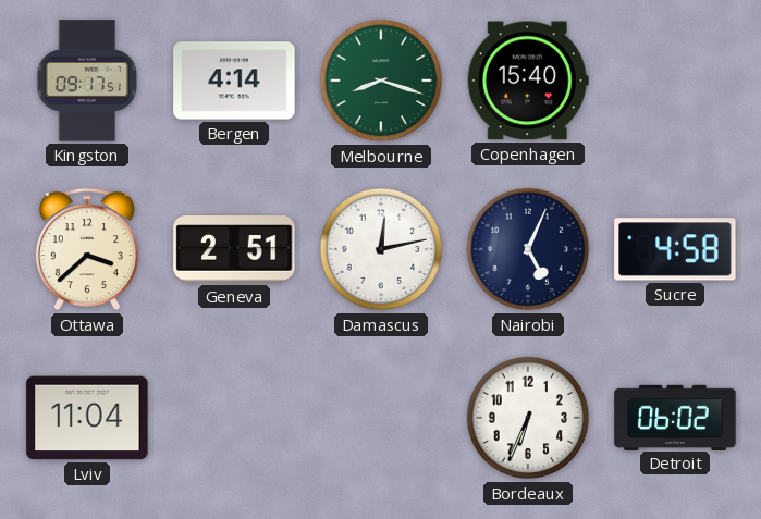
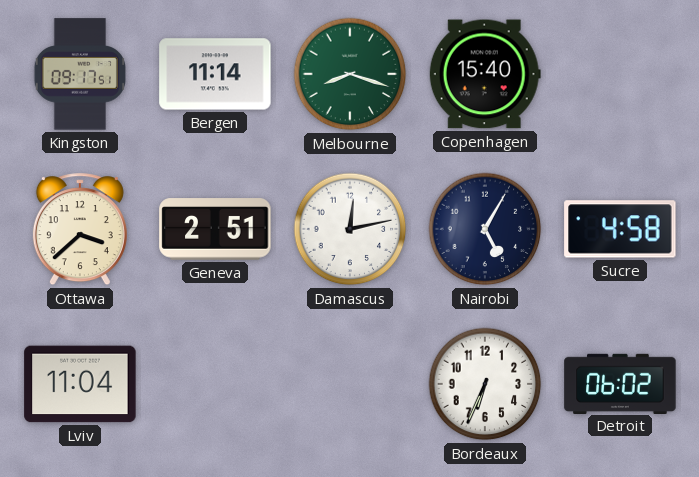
Bergen: 4:14 -> 11:14
Nairobi: 5:04 -> 5:05
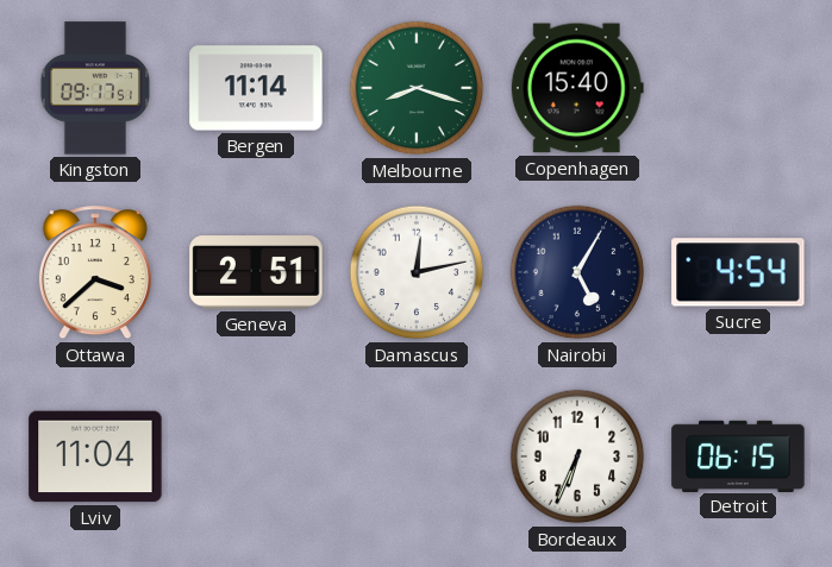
Sucre: 4:58 -> 4:54
Detroit: 06:02 -> 06:15
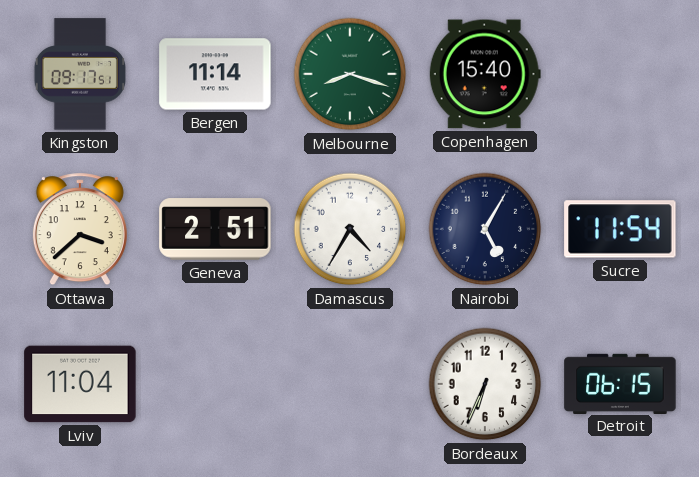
Damascus: 12:13 -> 4:35
Sucre: 4:54 -> 11:54
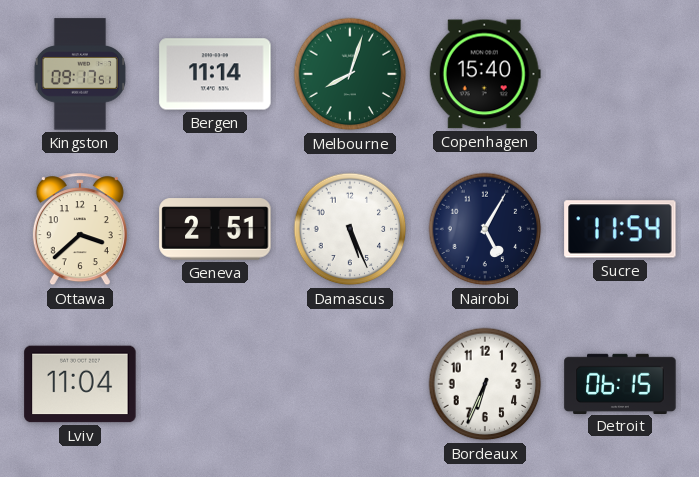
Melbourne: 8:18 -> 8:03
Damascus: 4:35 -> 5:26
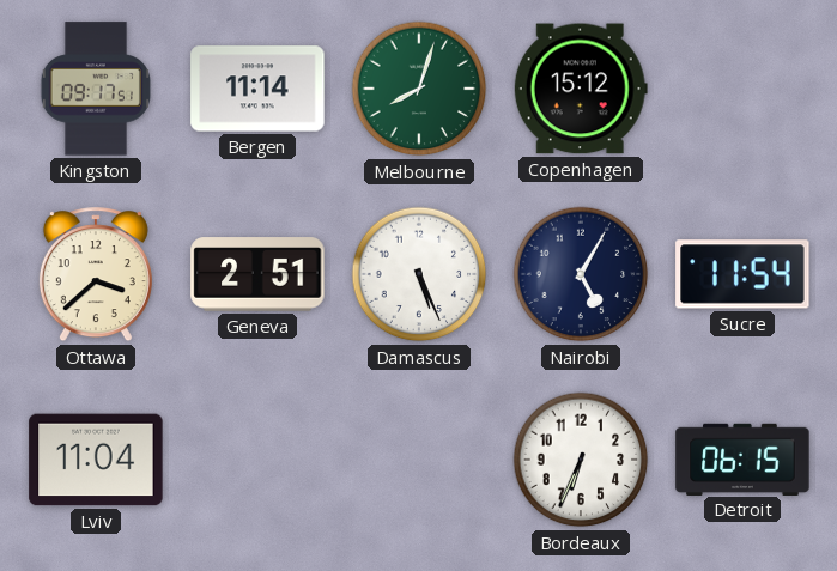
Copenhagen: 15:40 -> 15:12
